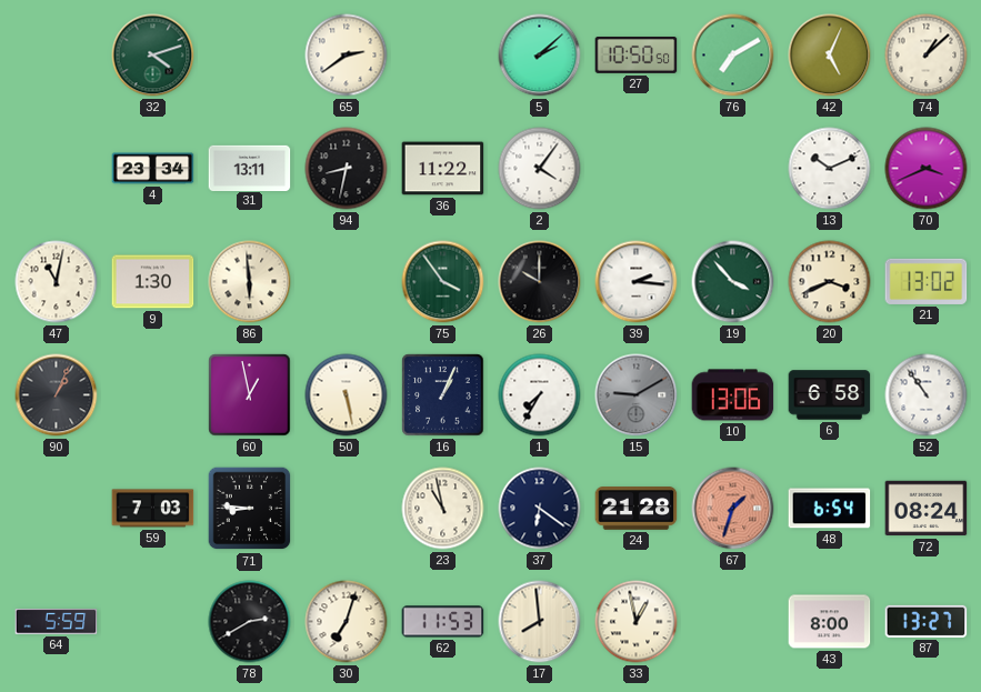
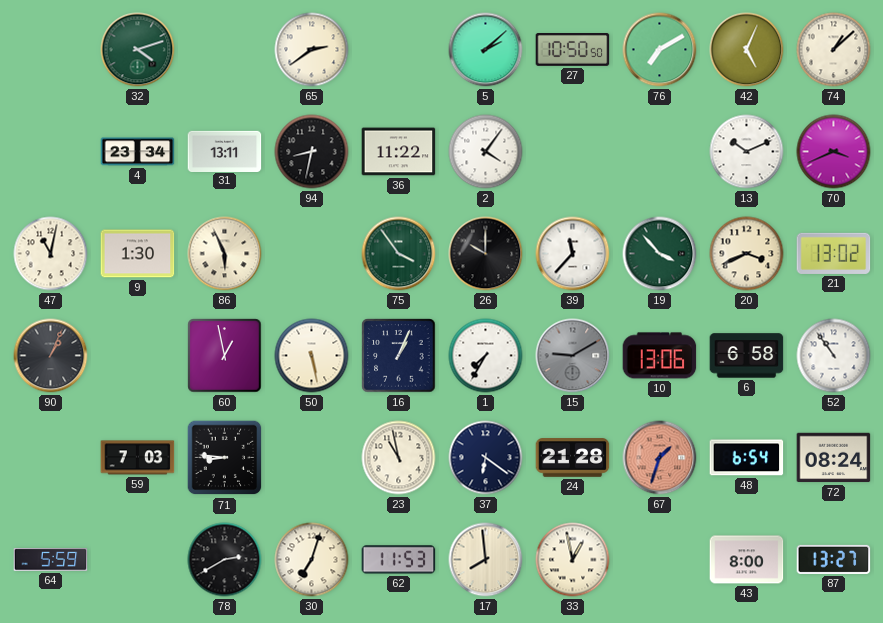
86: 5:59 -> 5:56
39: 2:16 -> 11:37
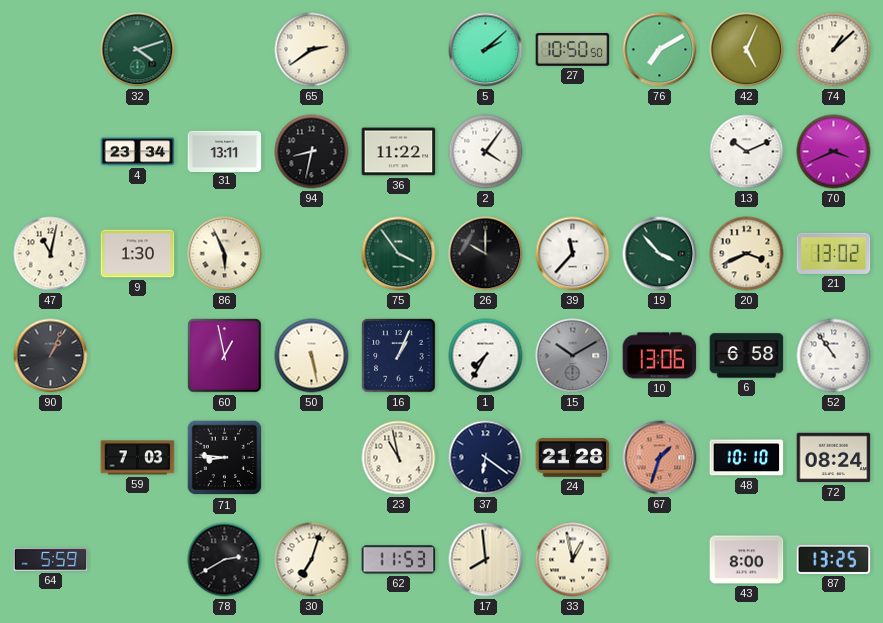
15: 9:10 -> 10:10
48: 6:54 -> 10:10
87: 13:27 -> 13:25
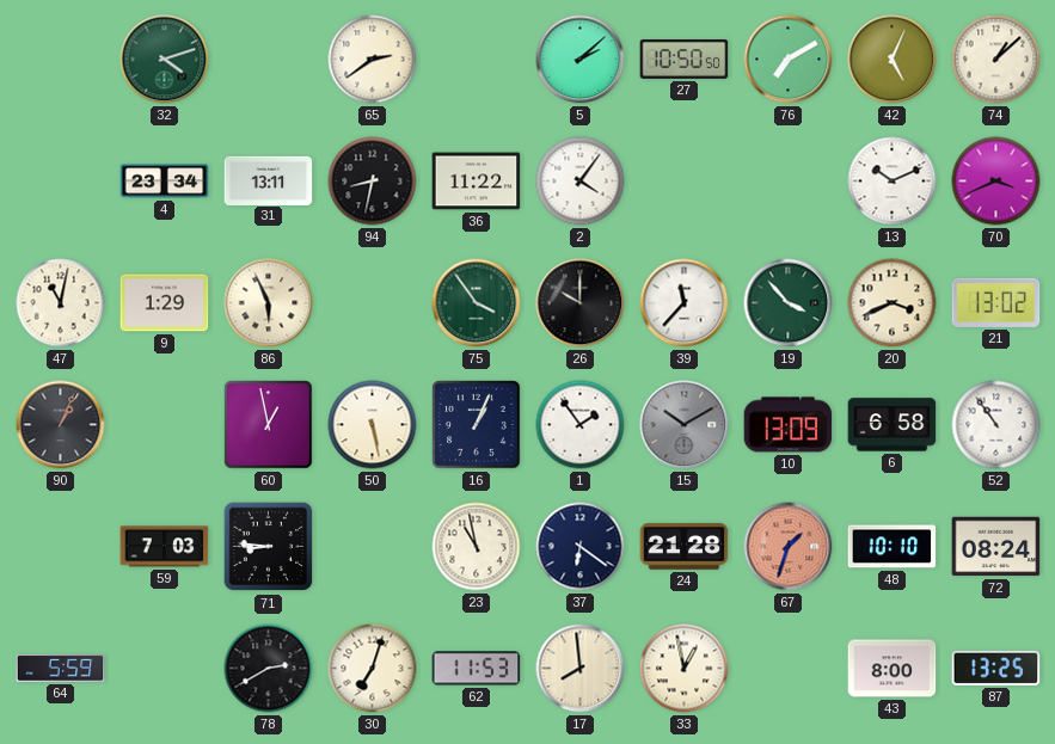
9: 1:30 -> 1:29
1: 7:35 -> 1:54
10: 13:06 -> 13:09
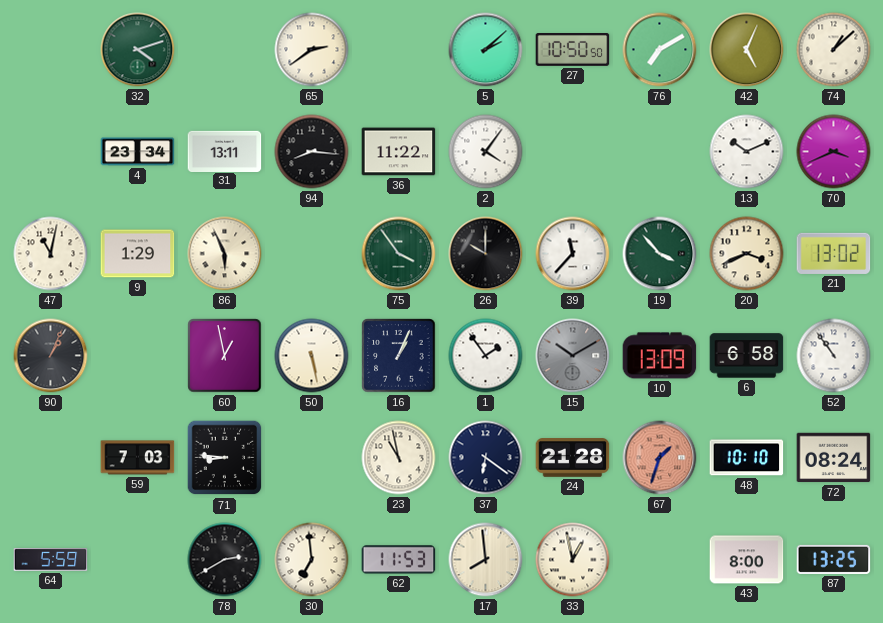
94: 8:32 -> 8:16
30: 7:03 -> 6:59
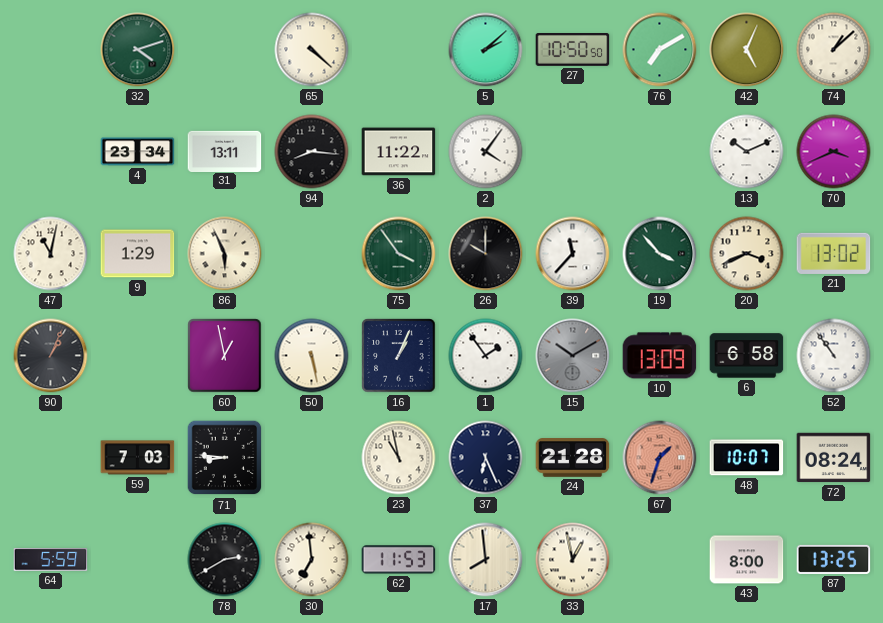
65: 2:39 -> 4:22
37: 6:21 -> 6:26
48: 10:10 -> 10:07
